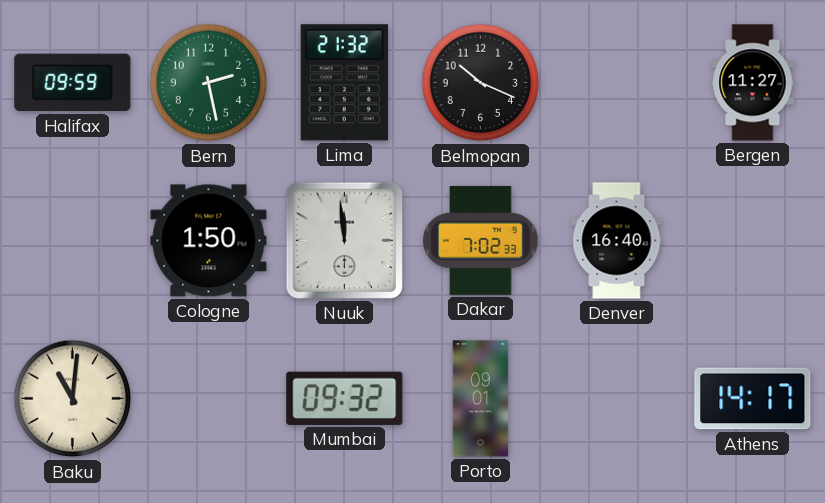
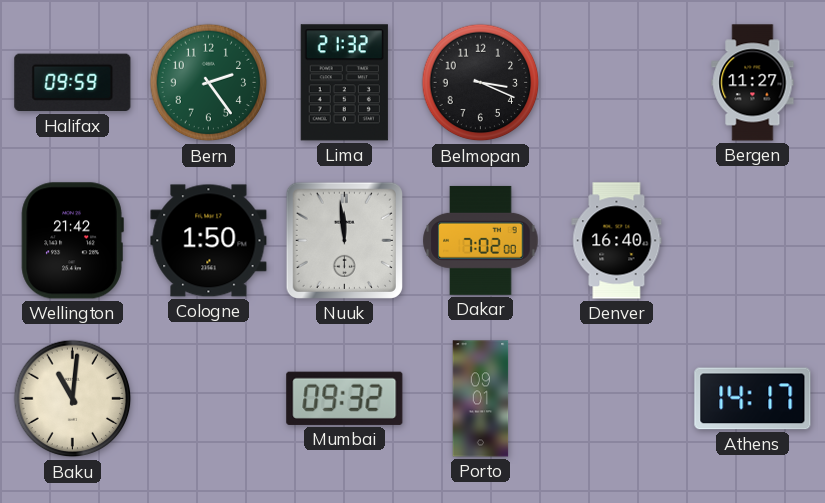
Bern: 2:28 -> 2:24
Belmopan: 10:19 -> 3:19
Wellington: none -> 21:42
Dakar: 7:02:33 -> 7:02:00
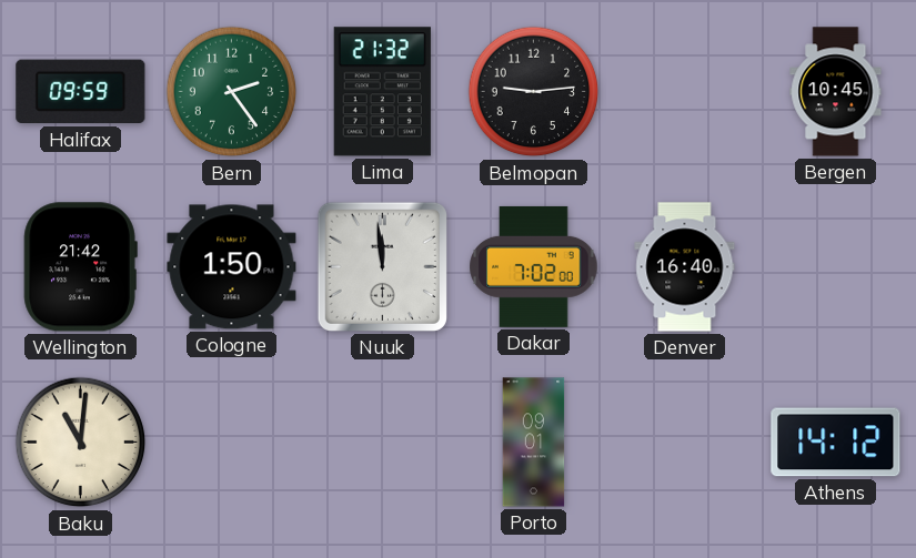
Belmopan: 3:19 -> 9:14
Bergen: 11:27 -> 10:45
Mumbai: 09:32 -> none
Athens: 14:17 -> 14:12
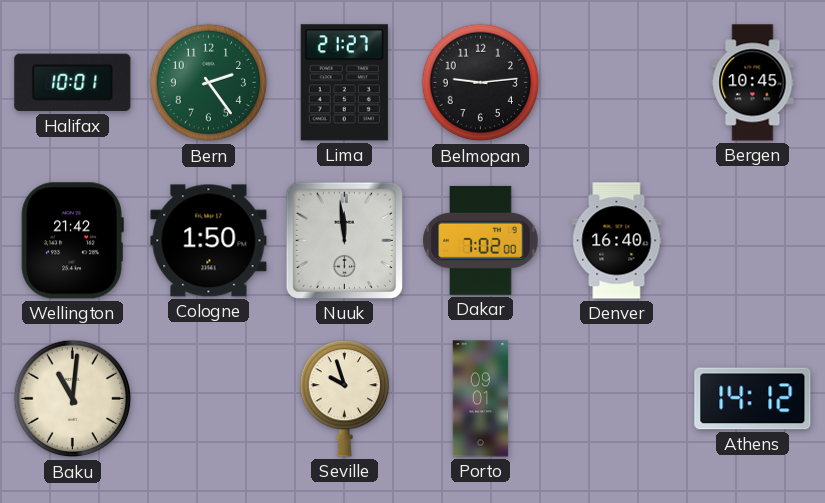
Halifax: 09:59 -> 10:01
Lima: 21:32 -> 21:27
Seville: none -> 9:57
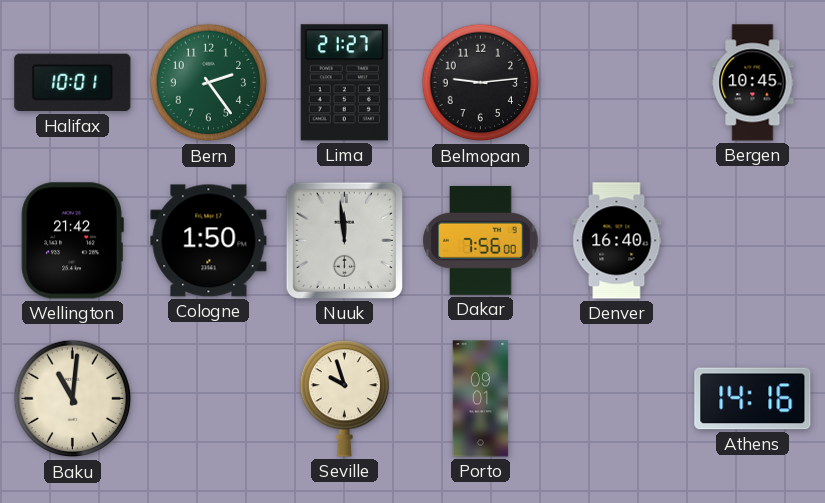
Dakar: 7:02 -> 7:56
Athens: 14:12 -> 14:16
